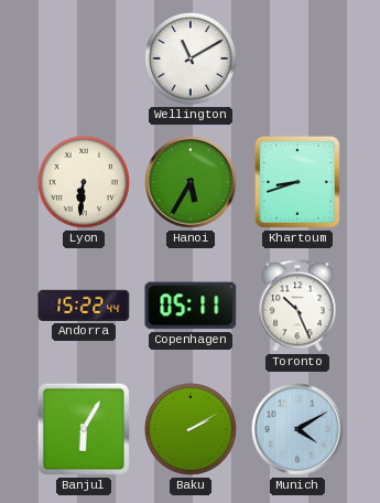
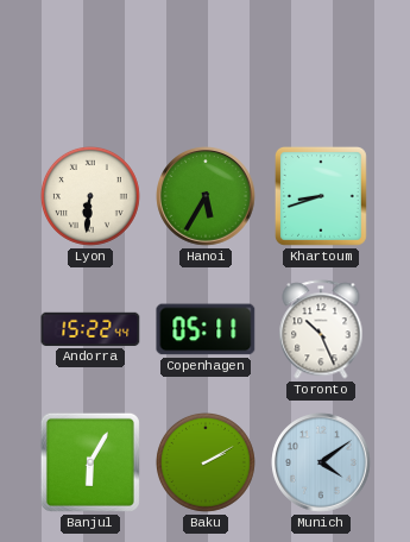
Wellington: 11:10 -> none
Munich: 4:10 -> 4:09
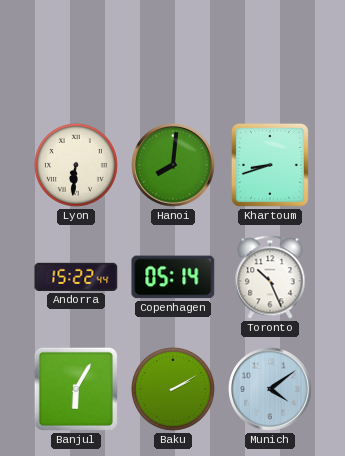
Hanoi: 5:35 -> 8:01
Copenhagen: 05:11 -> 05:14
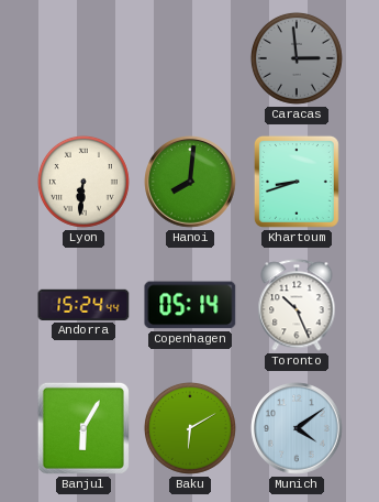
Caracas: none -> 2:59
Andorra: 15:22 -> 15:24
Baku: 2:10 -> 6:10
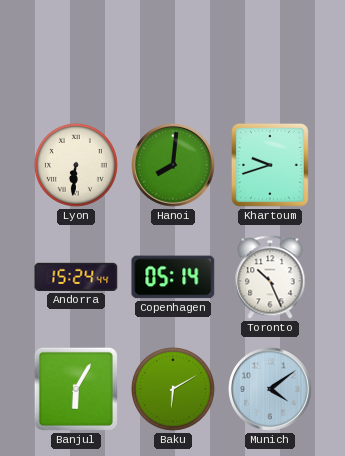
Caracas: 2:59 -> none
Khartoum: 8:42 -> 9:42
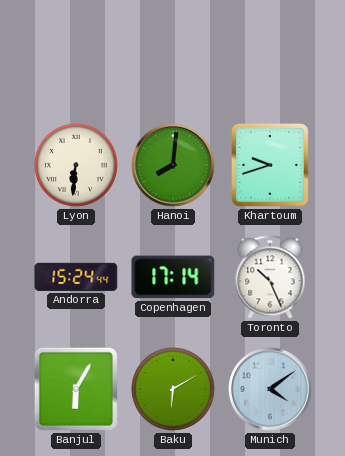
Copenhagen: 05:14 -> 17:14
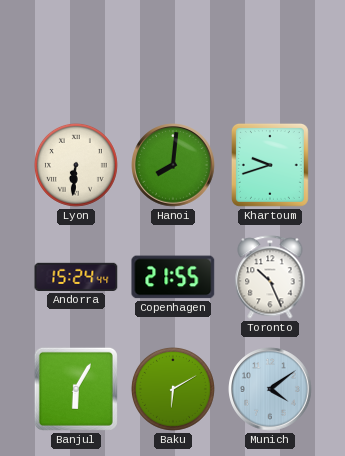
Copenhagen: 17:14 -> 21:55
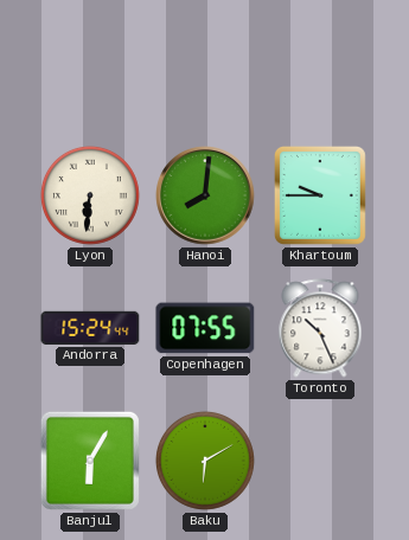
Khartoum: 9:42 -> 9:45
Copenhagen: 21:55 -> 07:55
Munich: 4:09 -> none
